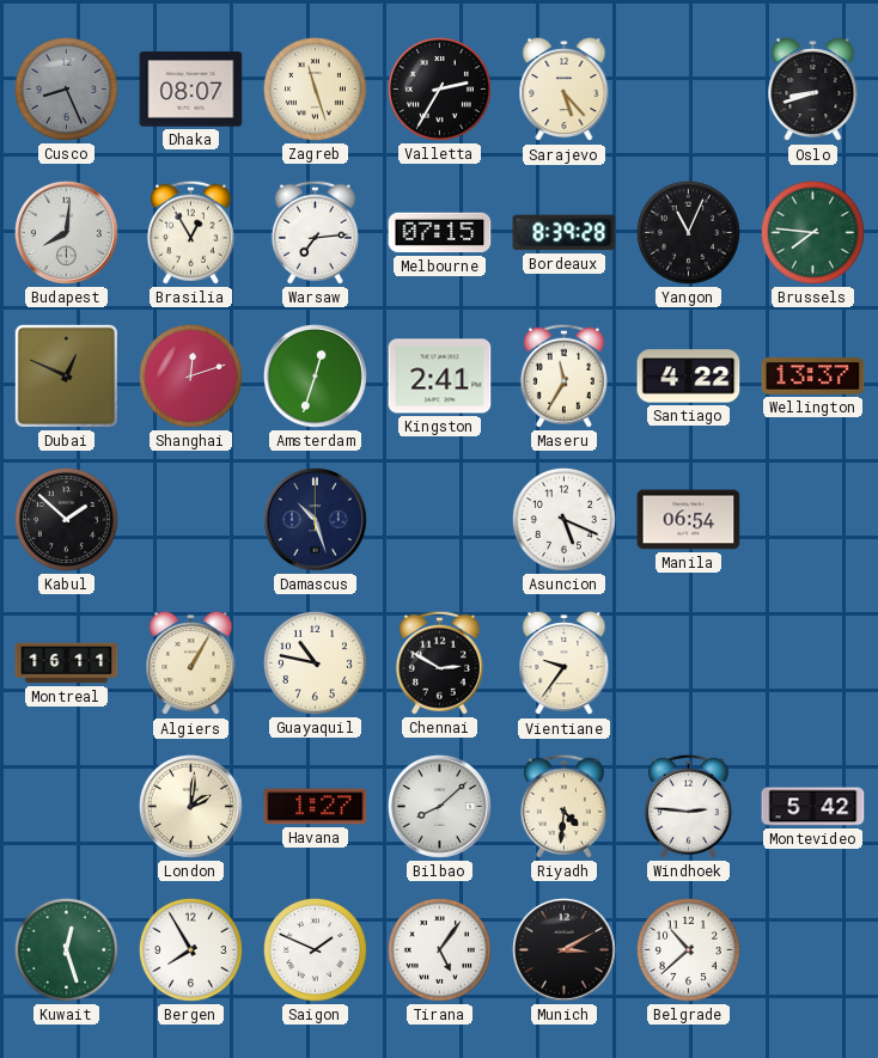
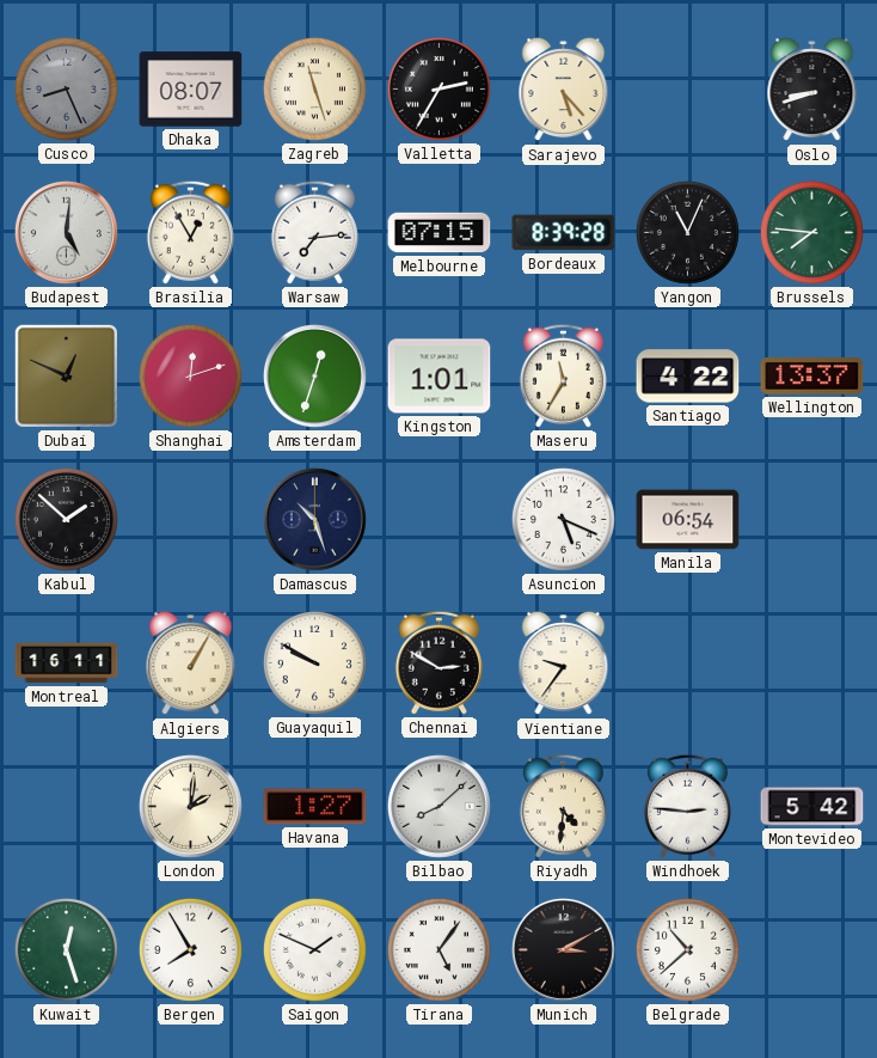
Budapest: 8:01 -> 5:01
Kingston: 2:41 -> 1:01
Guayaquil: 10:47 -> 9:50
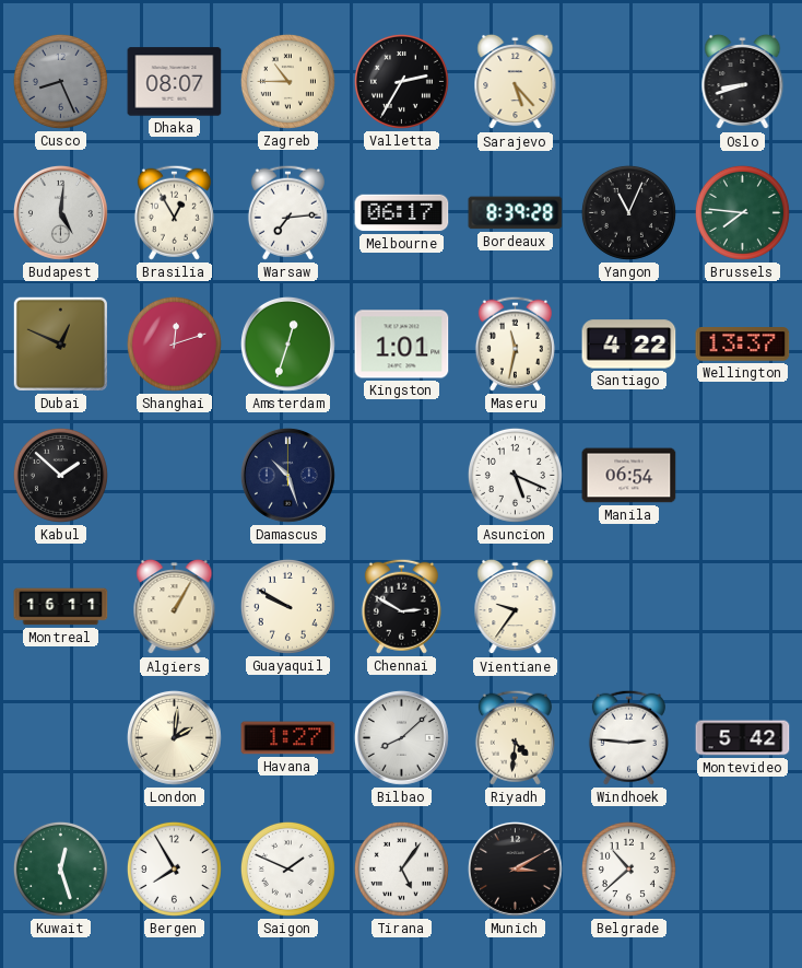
Zagreb: 11:27 -> 10:45
Melbourne: 07:15 -> 06:17
Maseru: 11:35 -> 11:32
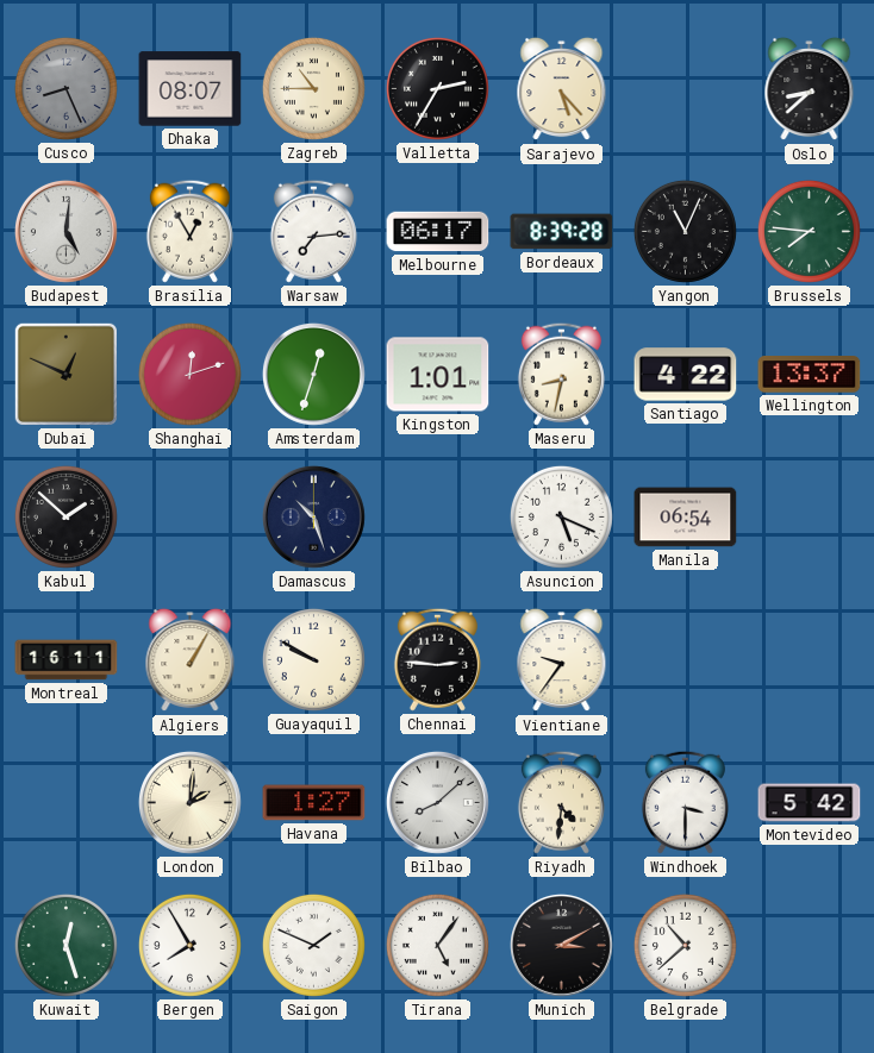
Oslo: 8:42 -> 8:38
Maseru: 11:32 -> 8:32
Chennai: 2:50 -> 2:46
Windhoek: 2:46 -> 3:30
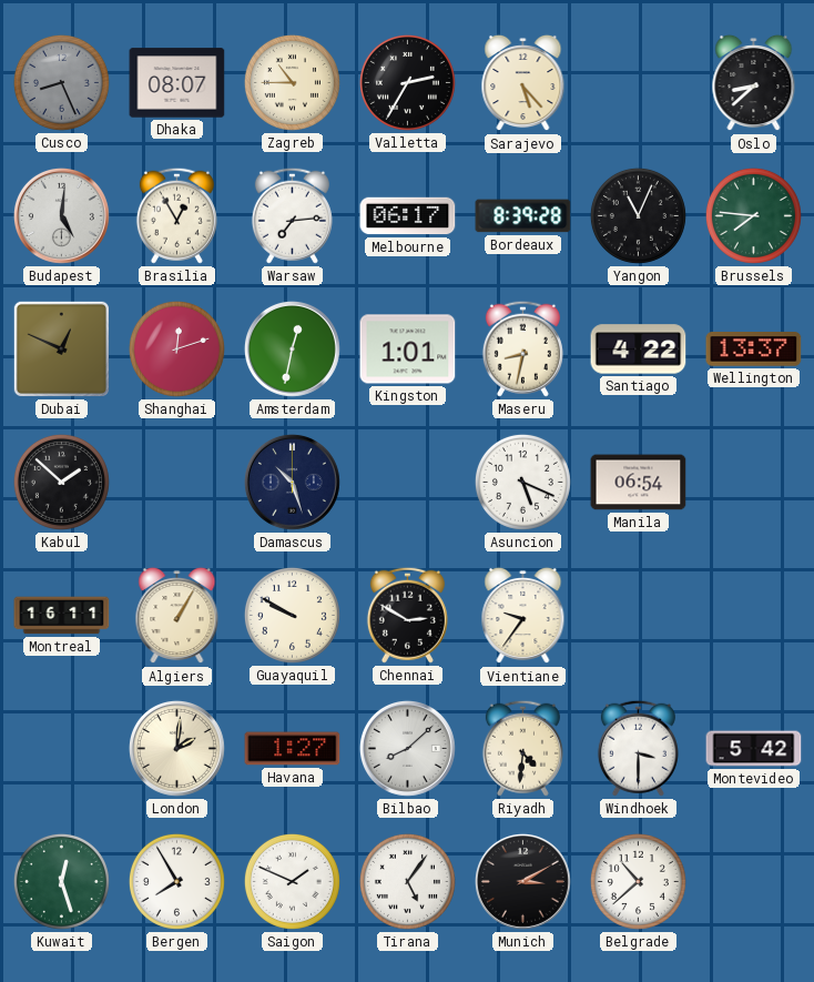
Amsterdam: 12:33 -> 12:32
Chennai: 2:46 -> 2:50
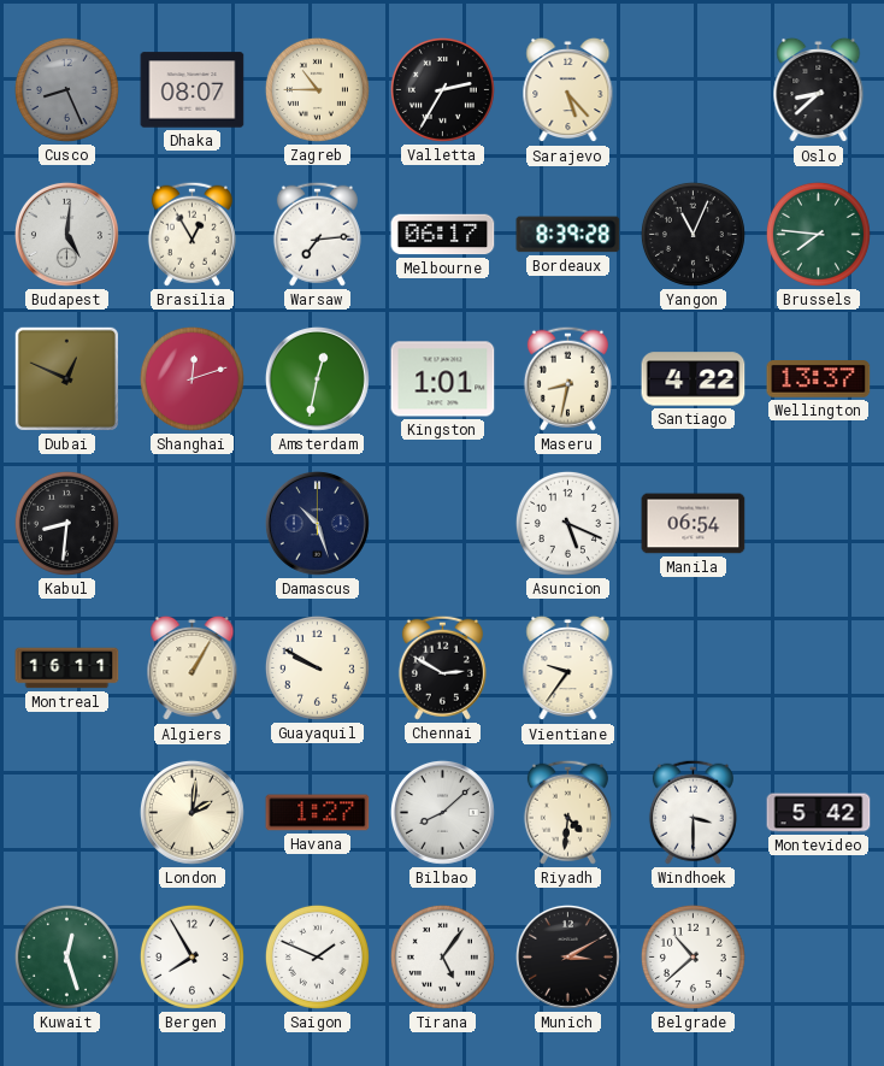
Kabul: 1:52 -> 8:31
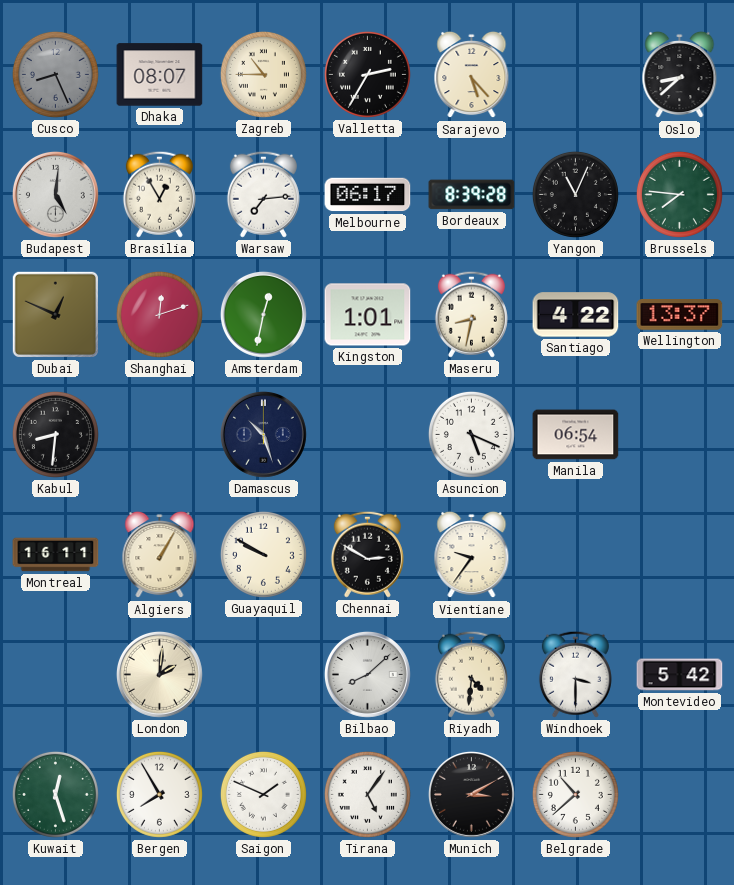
Havana: 1:27 -> none
